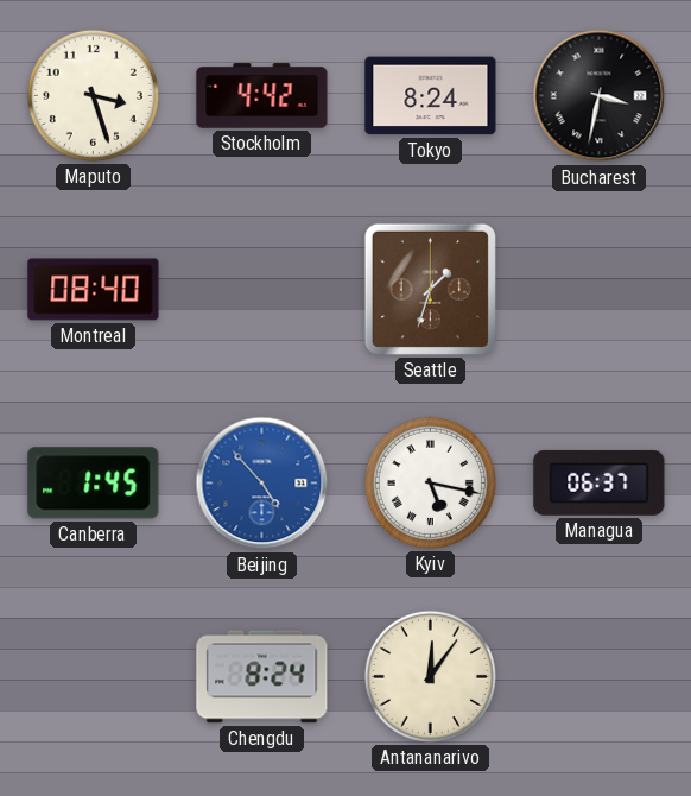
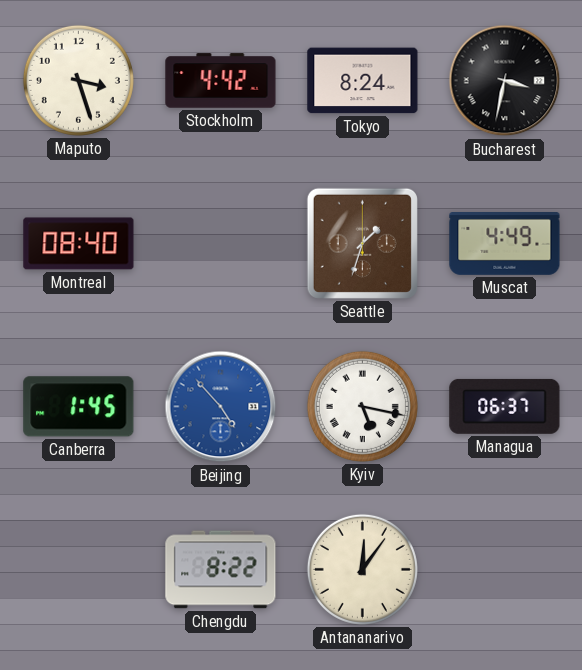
Muscat: none -> 4:49
Chengdu: 8:24 -> 8:22
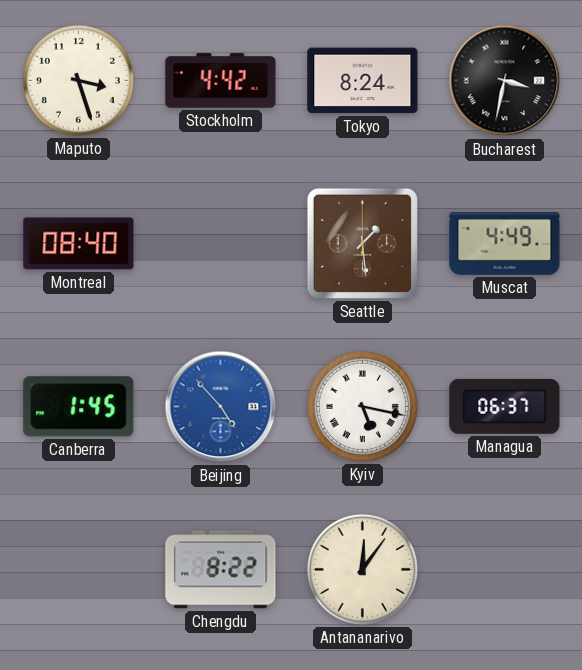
Seattle: 1:33 -> 1:29
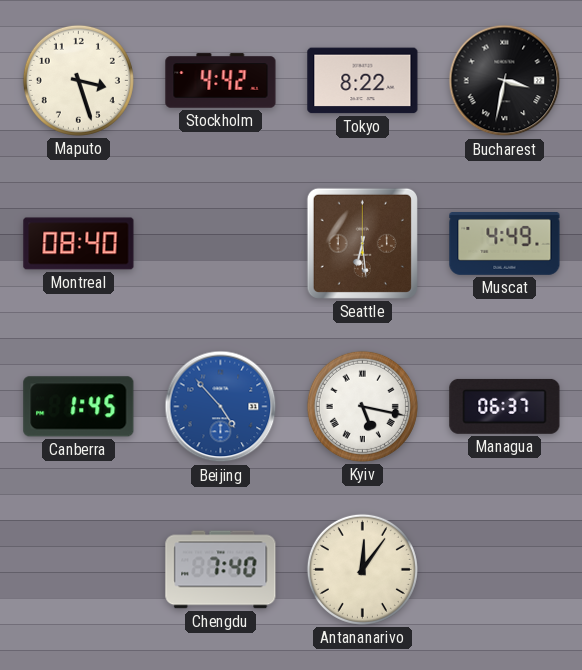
Tokyo: 8:24 -> 8:22
Seattle: 1:29 -> 6:29
Chengdu: 8:22 -> 7:40
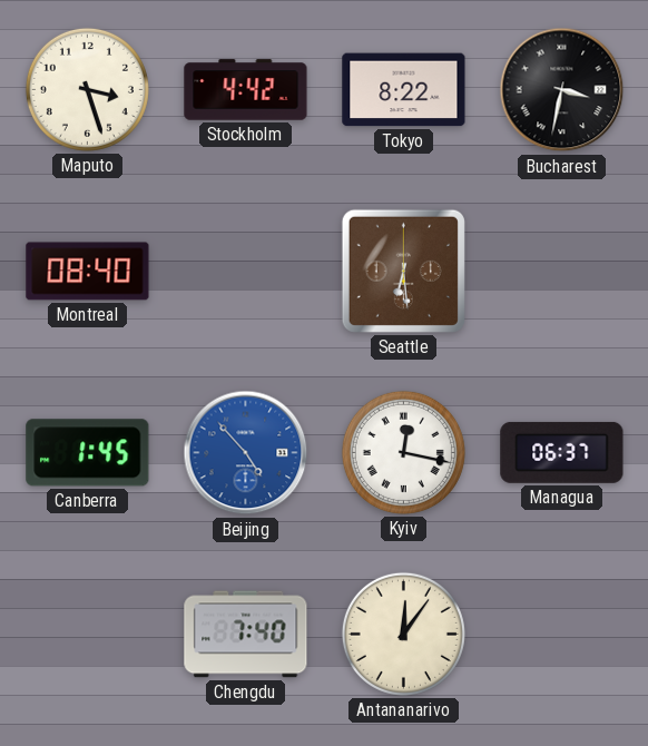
Muscat: 4:49 -> none
Kyiv: 5:17 -> 12:17
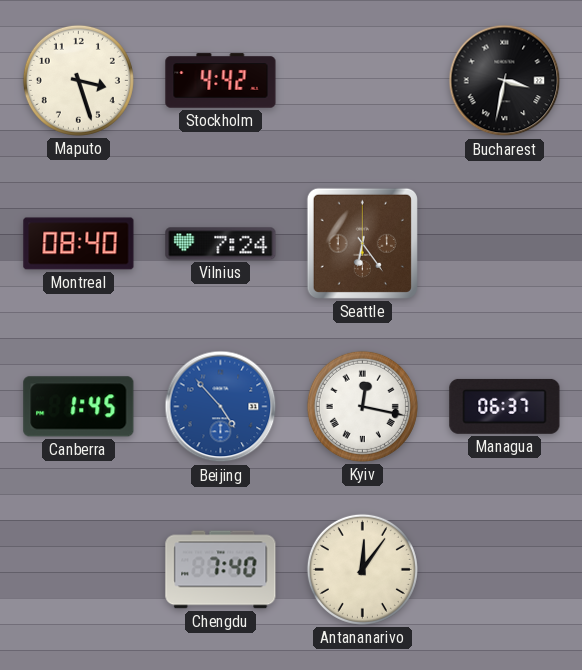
Tokyo: 8:22 -> none
Vilnius: none -> 7:24
Seattle: 6:29 -> 6:24
